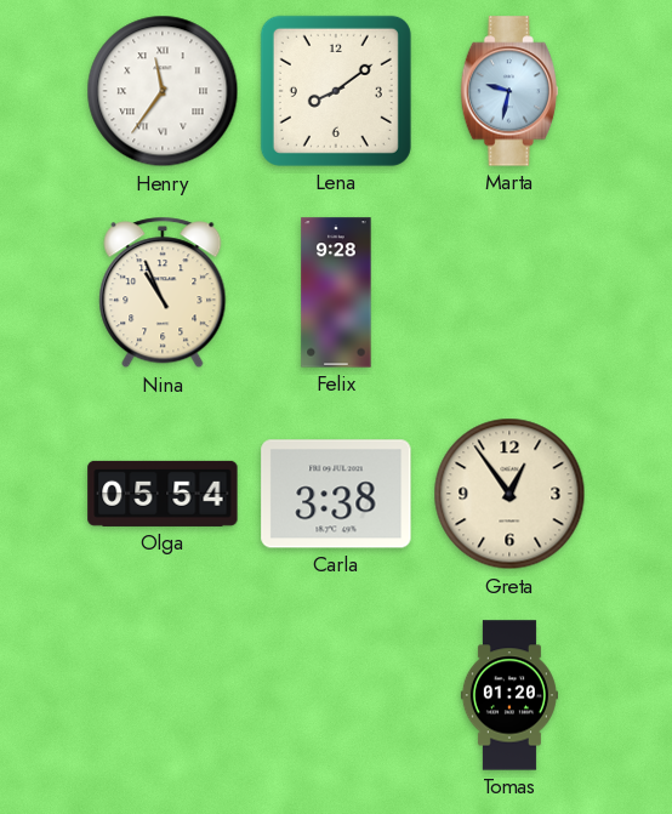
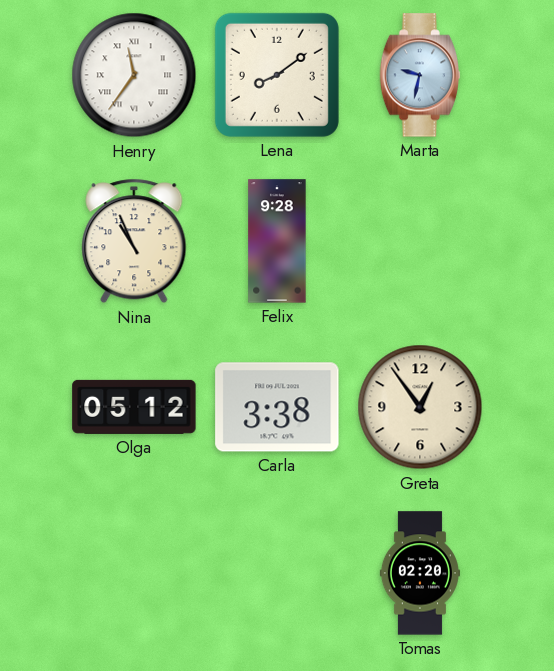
Olga: 05:54 -> 05:12
Tomas: 01:20 -> 02:20
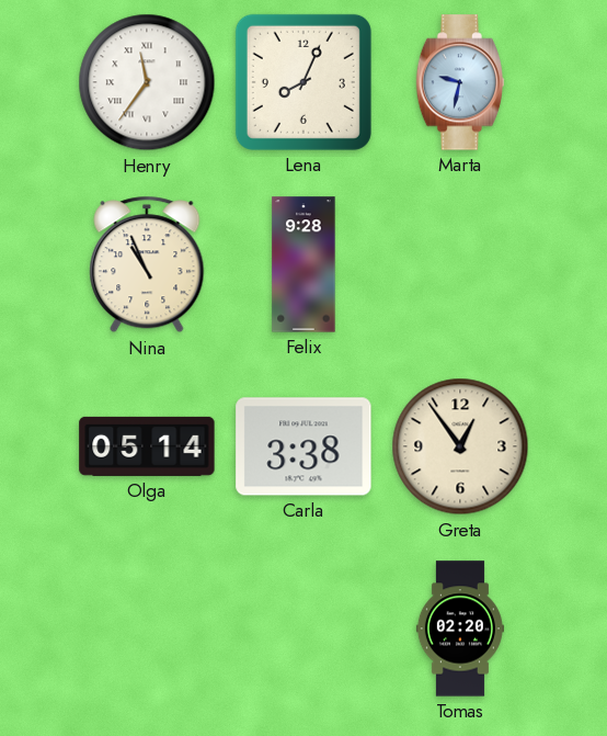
Lena: 8:09 -> 8:04
Olga: 05:12 -> 05:14
